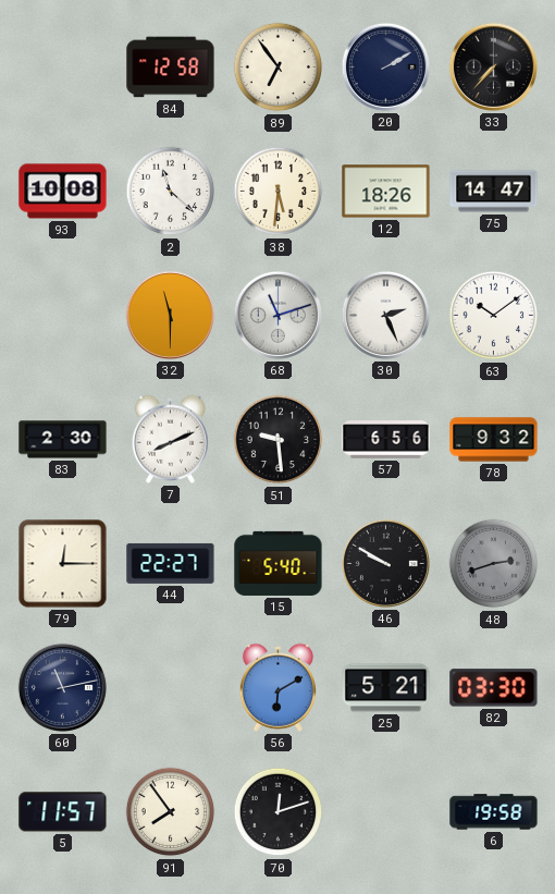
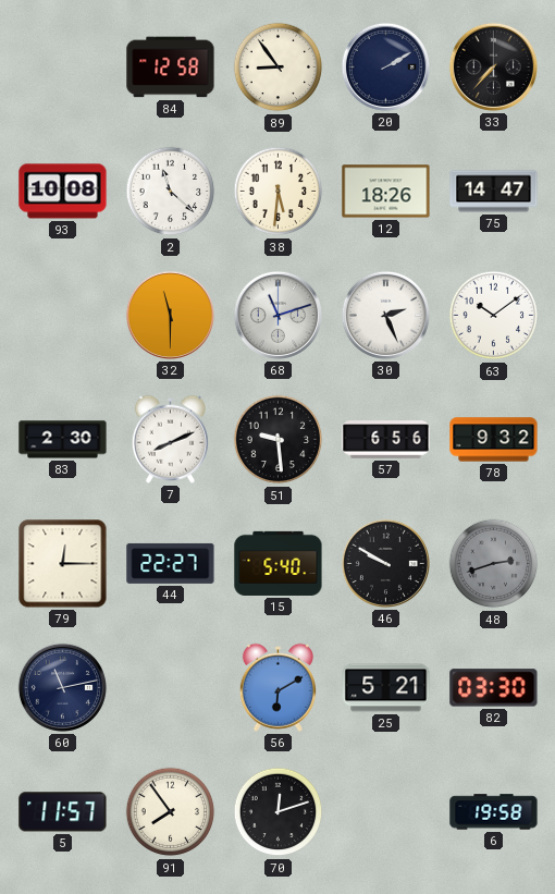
89: 6:54 -> 8:54
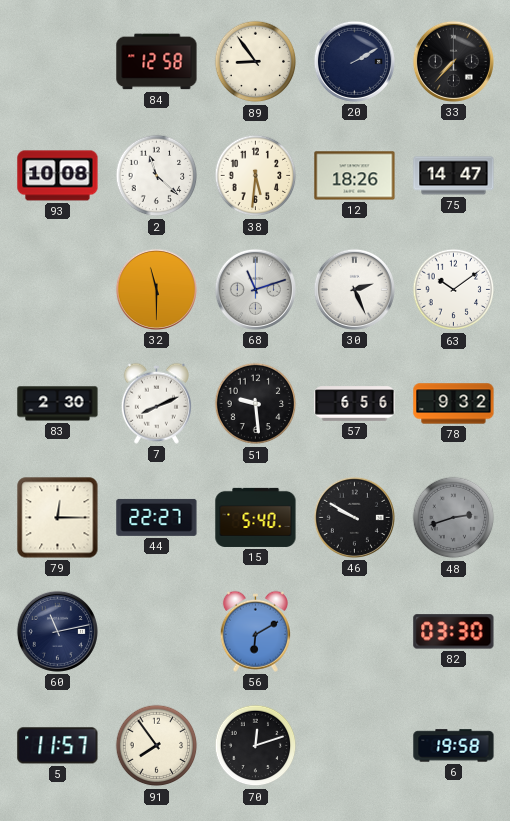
25: 5:21 -> none
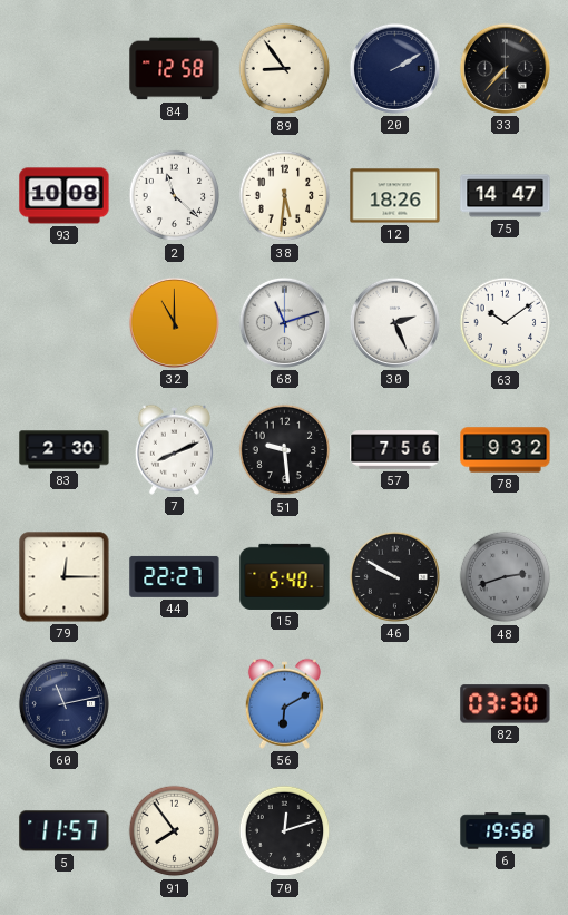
32: 11:30 -> 11:00
57: 6:56 -> 7:56
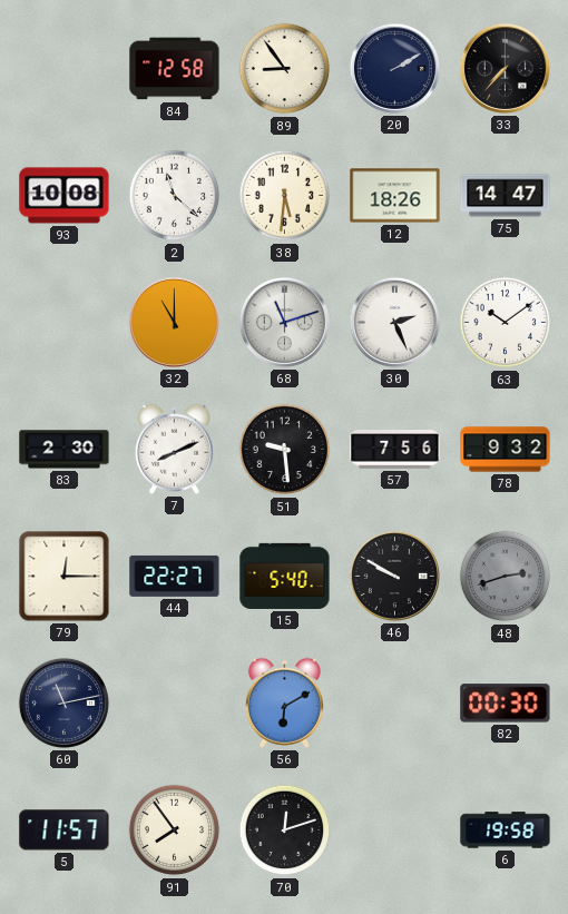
82: 03:30 -> 00:30
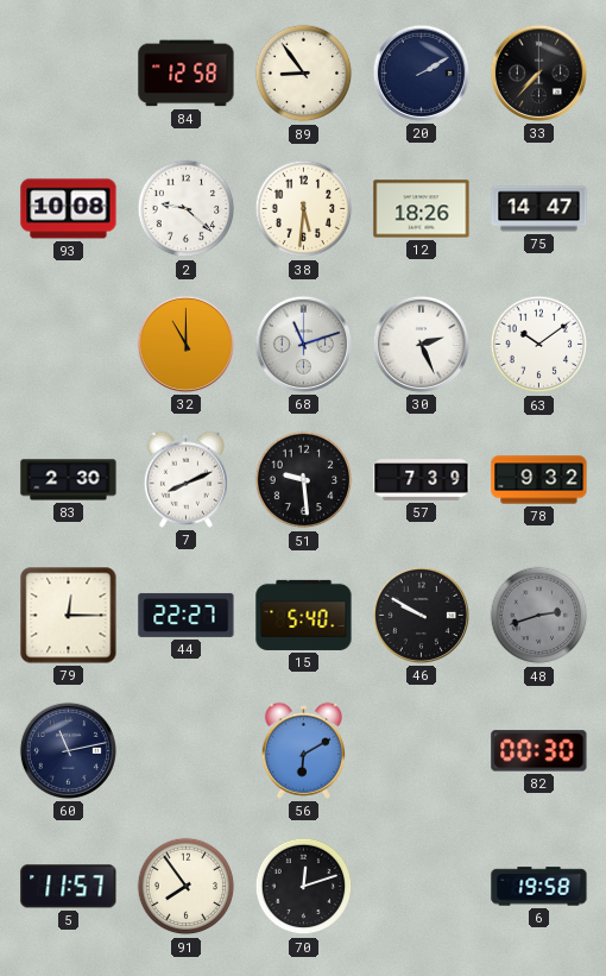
2: 11:22 -> 9:22
57: 7:56 -> 7:39
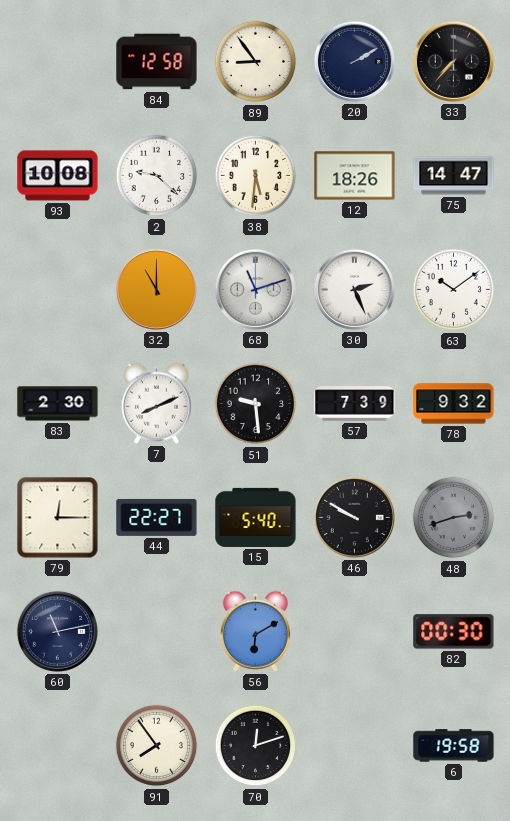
5: 11:57 -> none
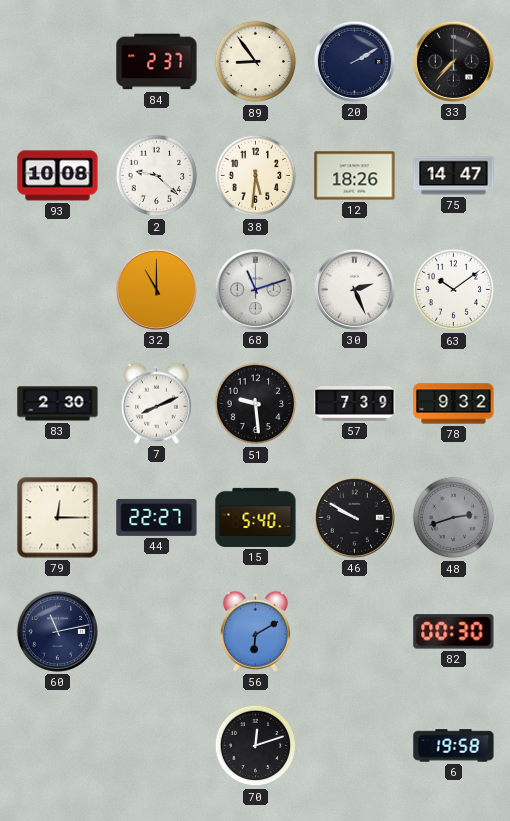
84: 12:58 -> 2:37
91: 7:54 -> none
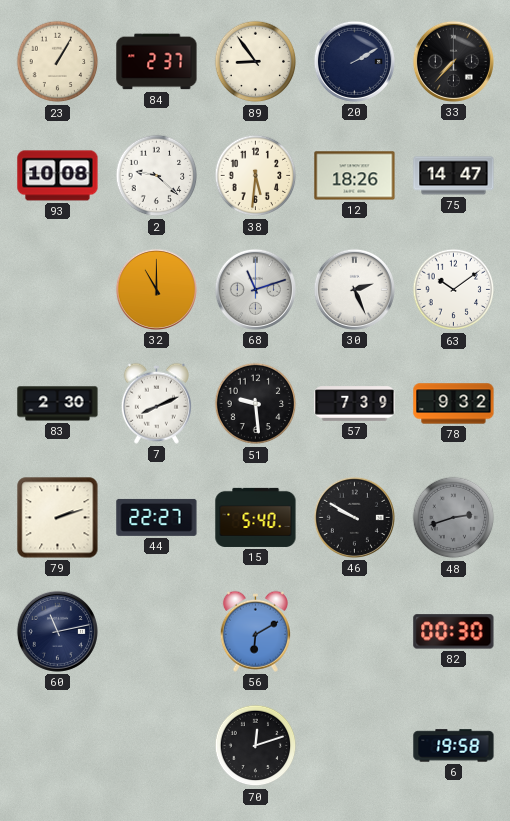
23: none -> 1:05
79: 12:15 -> 2:12
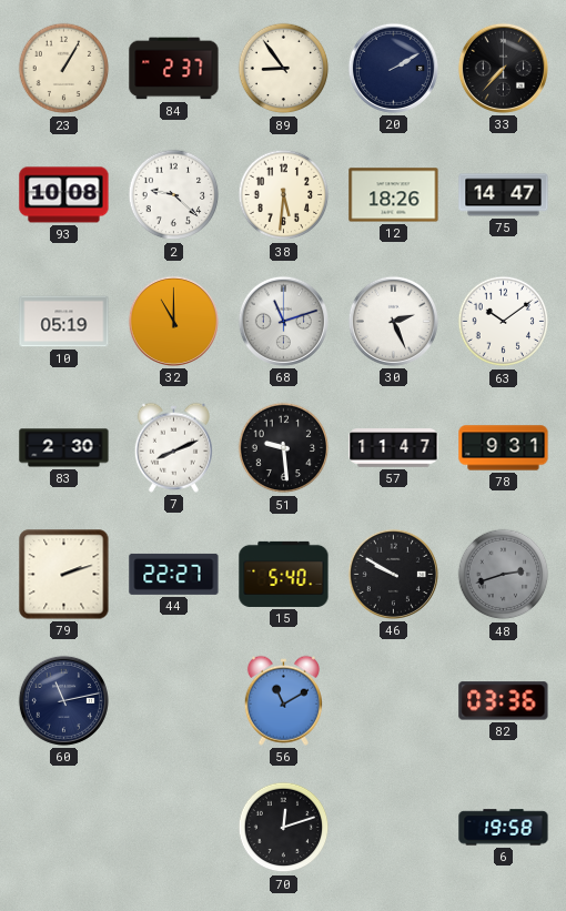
10: none -> 05:19
57: 7:39 -> 11:47
78: 9:32 -> 9:31
56: 6:10 -> 11:10
82: 00:30 -> 03:36
